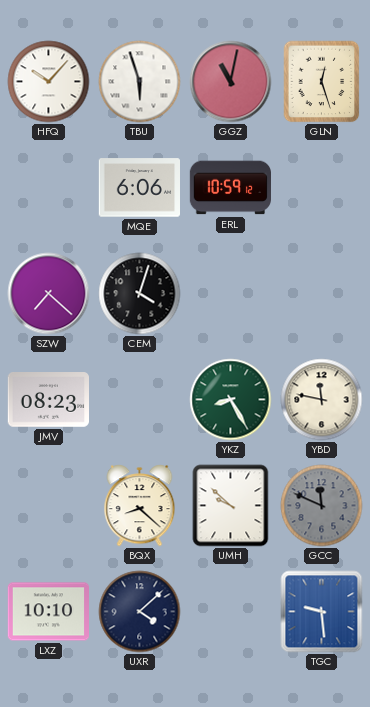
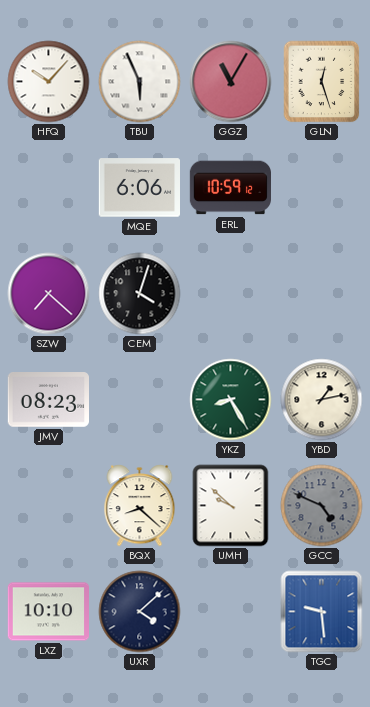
TBU: 5:57 -> 5:56
GGZ: 11:02 -> 11:05
YBD: 11:47 -> 1:13
GCC: 11:49 -> 4:49
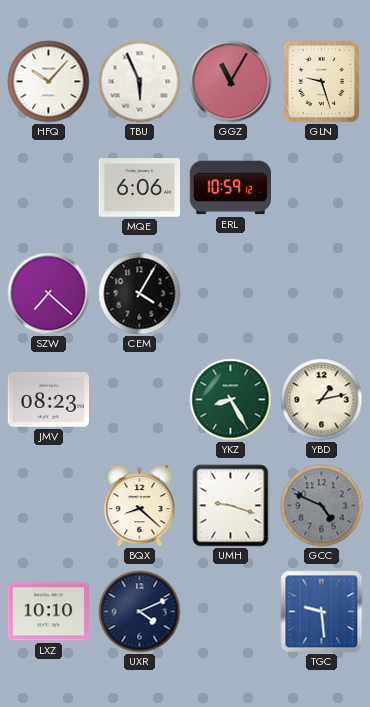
GLN: 12:27 -> 9:27
CEM: 4:03 -> 4:05
UMH: 9:52 -> 9:18
UXR: 4:08 -> 4:11
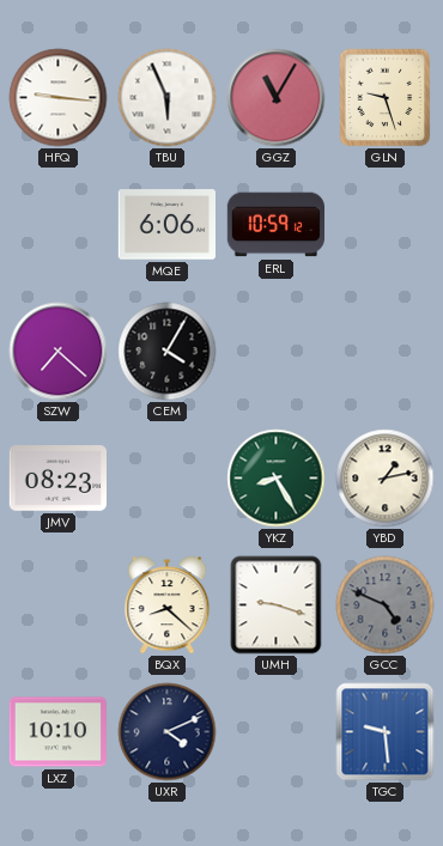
HFQ: 10:07 -> 9:16
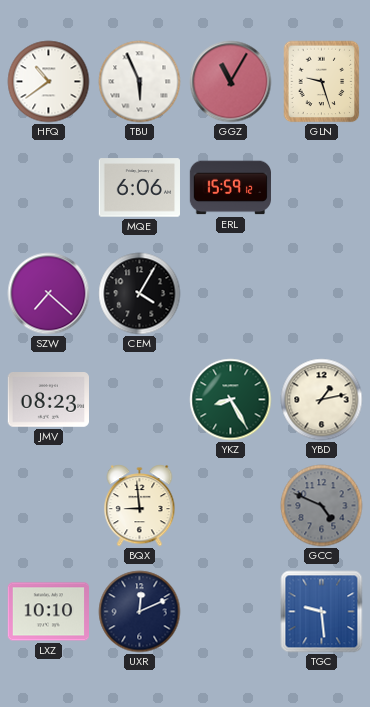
HFQ: 9:16 -> 10:39
ERL: 10:59 -> 15:59
BQX: 8:22 -> 8:59
UMH: 9:18 -> none
UXR: 4:11 -> 12:11
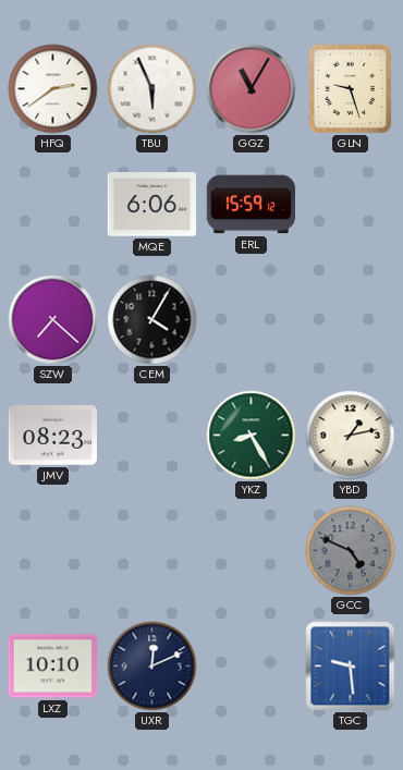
HFQ: 10:39 -> 2:39
BQX: 8:59 -> none
